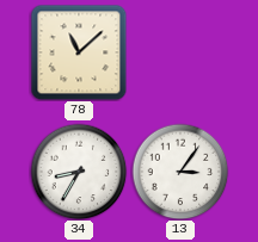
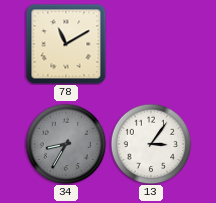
78: 11:08 -> 11:10
34 dial: white -> grey
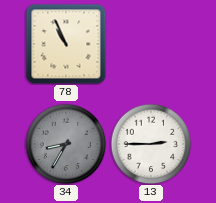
78: 11:10 -> 10:56
13: 3:06 -> 2:45
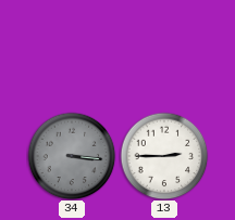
78: 10:56 -> none
34: 8:35 -> 3:16
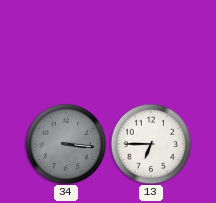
13: 2:45 -> 6:45
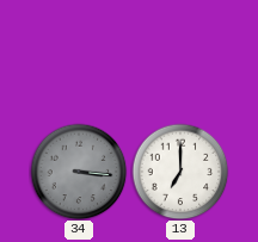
13: 6:45 -> 7:00
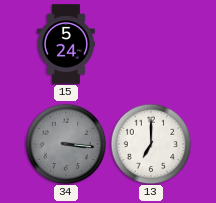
15: none -> 5:24
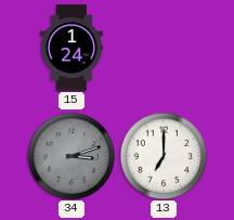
15: 5:24 -> 1:24
34: 3:16 -> 3:12
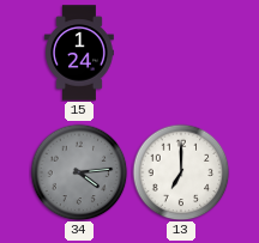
34: 3:12 -> 4:14
